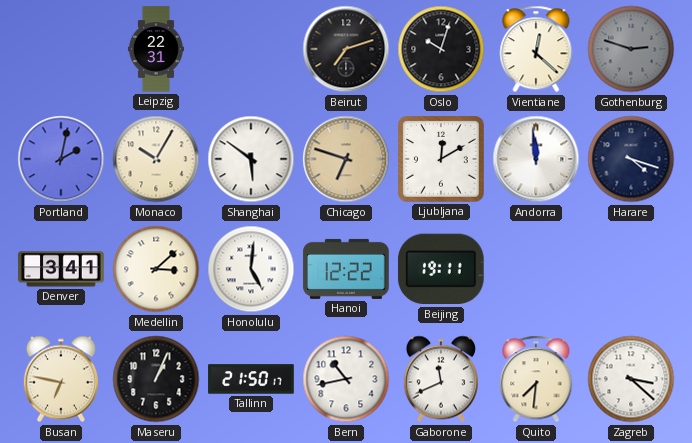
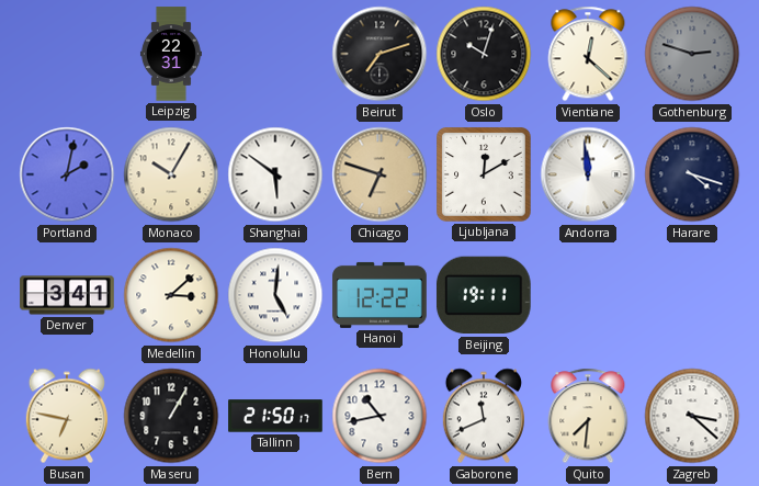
Maseru: 1:04 -> 1:05
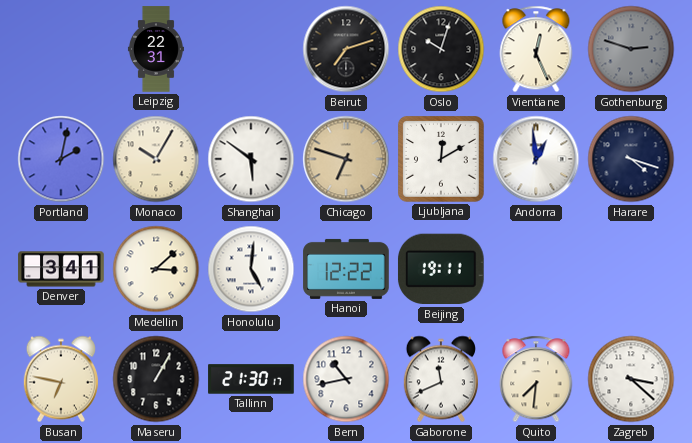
Vientiane: 12:22 -> 12:26
Andorra: 11:59 -> 12:59
Tallinn: 21:50 -> 21:30
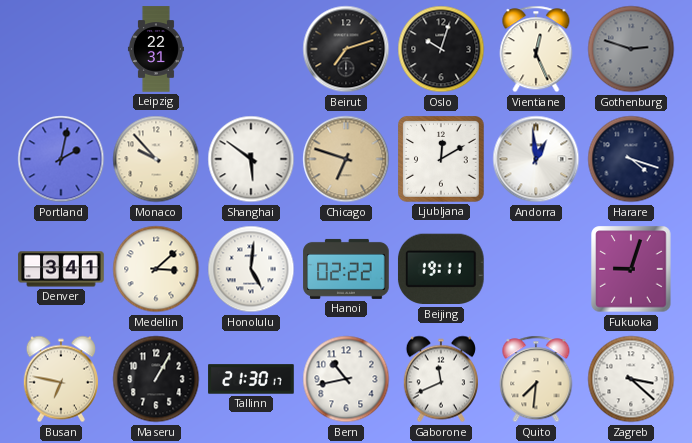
Monaco: 10:05 -> 9:53
Hanoi: 12:22 -> 02:22
Fukuoka: none -> 9:03
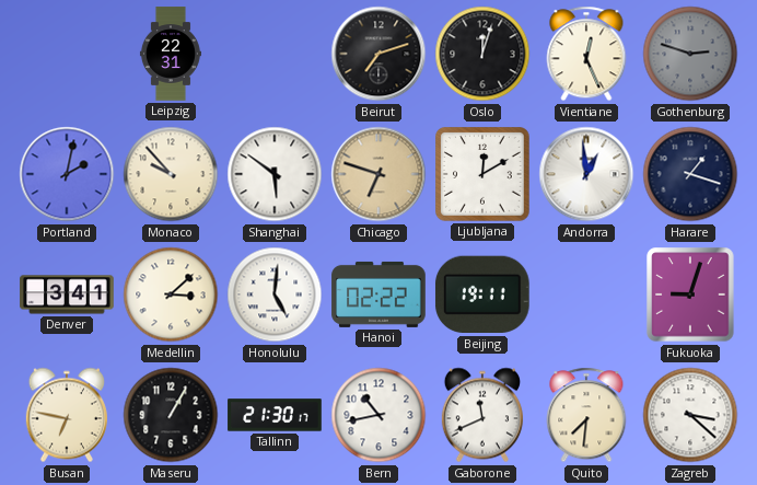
Oslo: 10:03 -> 12:03
Harare: 4:18 -> 1:18
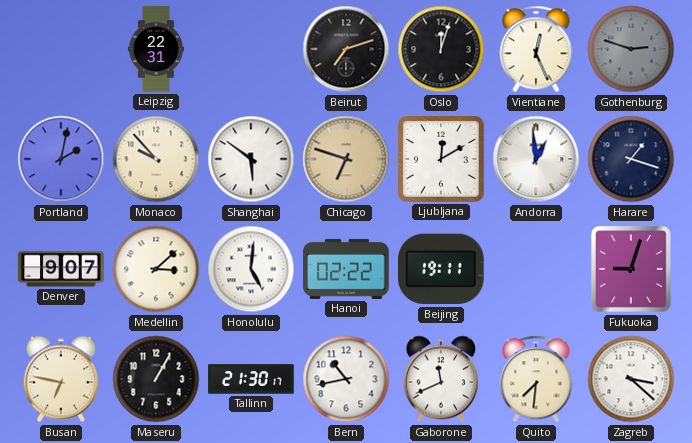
Denver: 3:41 -> 9:07
